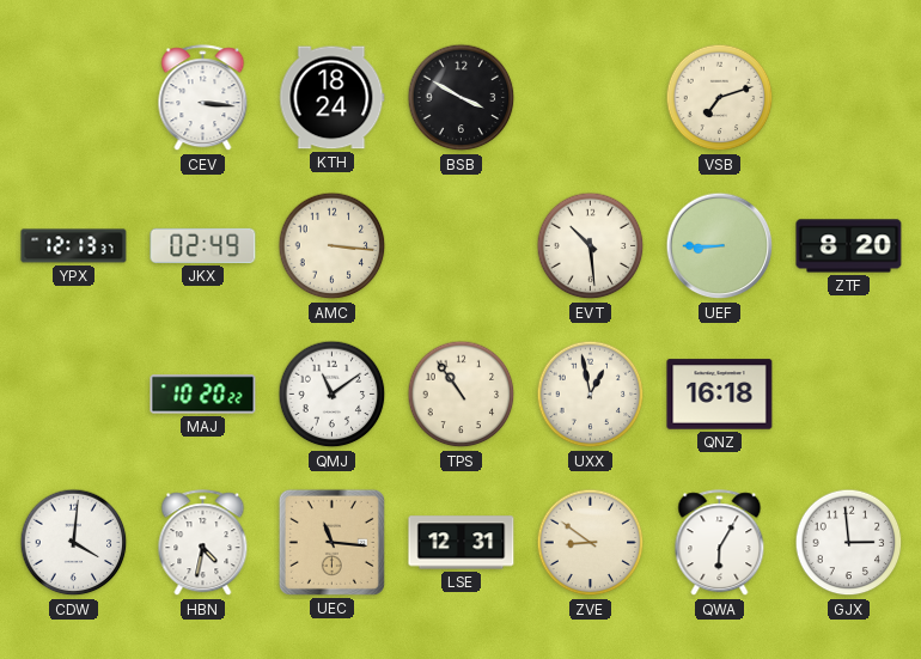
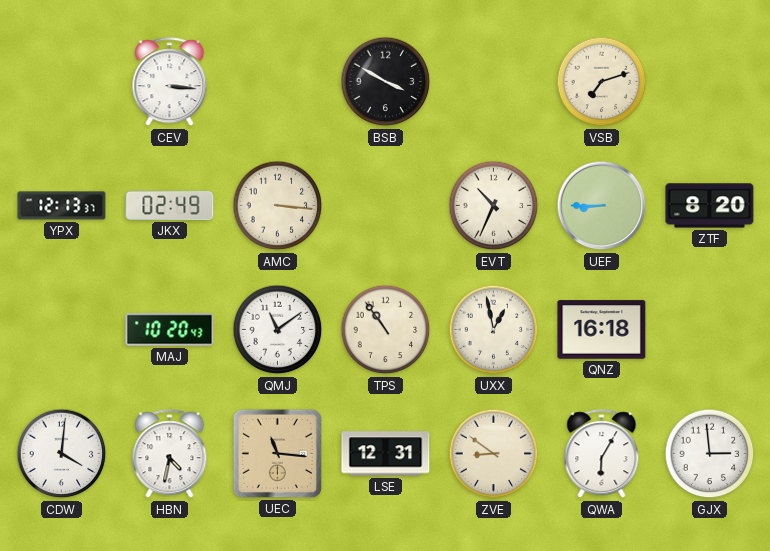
KTH: 18:24 -> none
EVT: 10:29 -> 10:34
MAJ: 10:20:22 -> 10:20:43
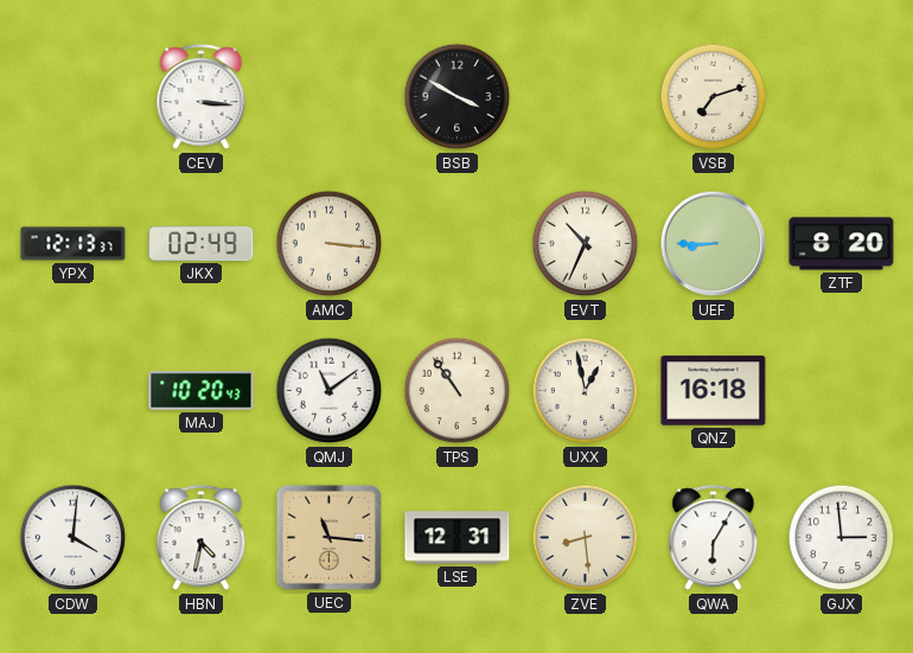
ZVE: 8:51 -> 8:29
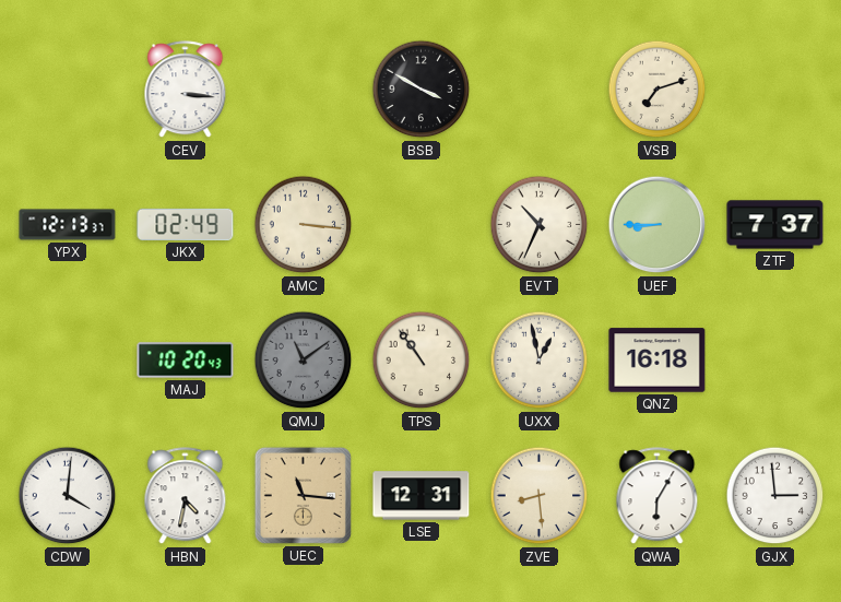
ZTF: 8:20 -> 7:37
QMJ dial: white -> grey
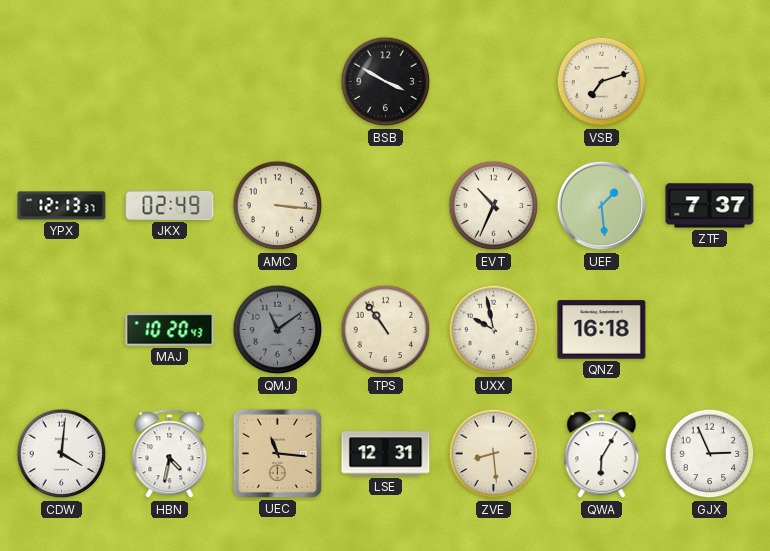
CEV: 3:16 -> none
UEF: 8:45 -> 1:29
UXX: 12:58 -> 9:58
GJX: 2:59 -> 2:56
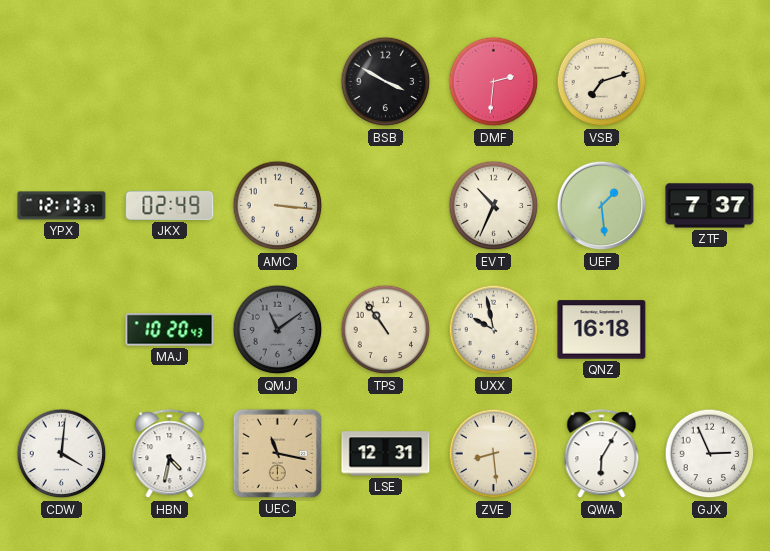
DMF: none -> 2:31
UEC: 11:16 -> 11:17
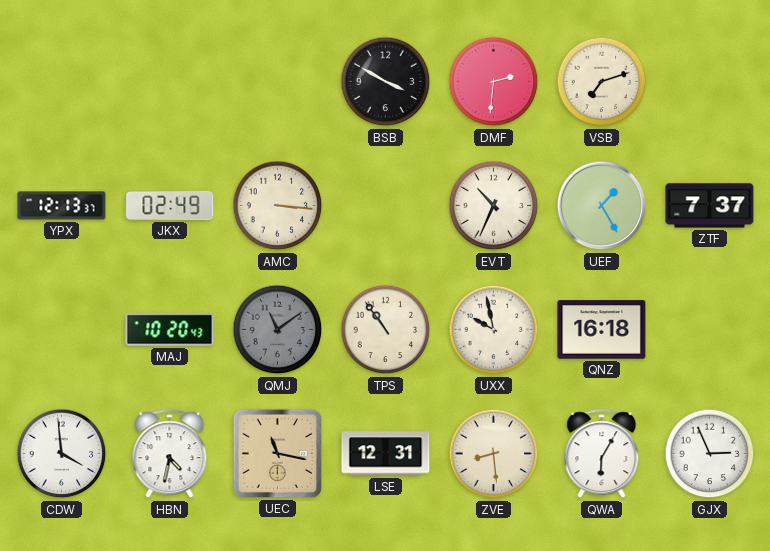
UEF: 1:29 -> 1:25
CDW: 4:01 -> 3:59
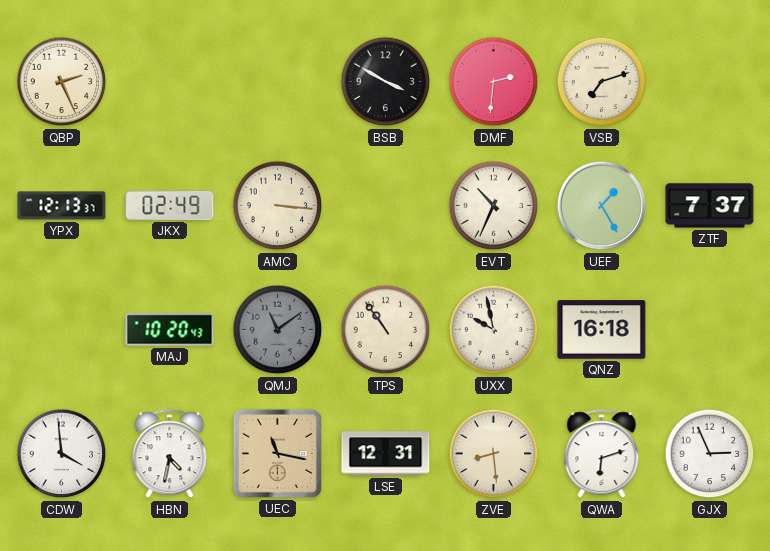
QBP: none -> 2:26
QWA: 6:05 -> 6:12
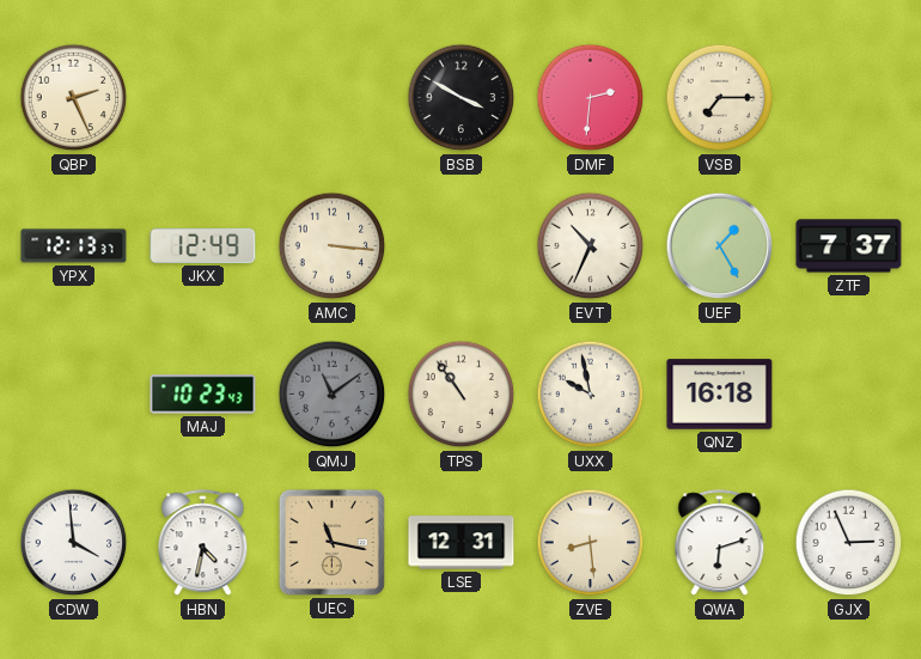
VSB: 7:12 -> 7:15
JKX: 02:49 -> 12:49
MAJ: 10:20 -> 10:23
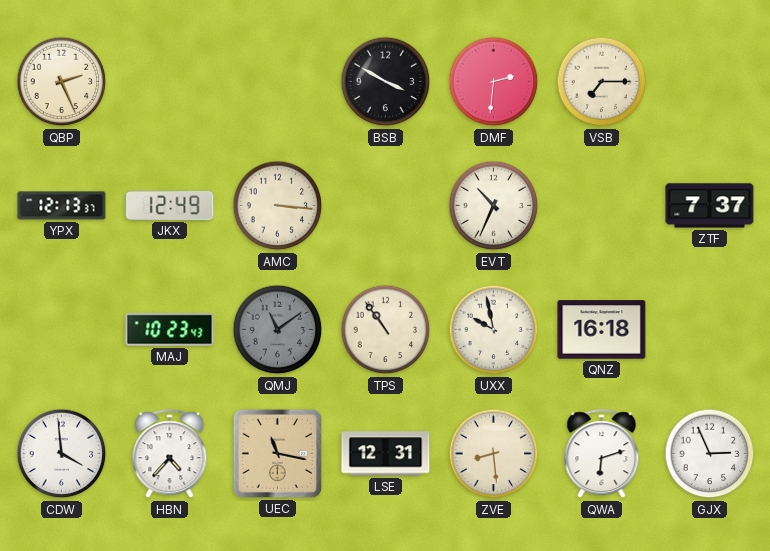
UEF: 1:25 -> none
HBN: 4:32 -> 4:37
